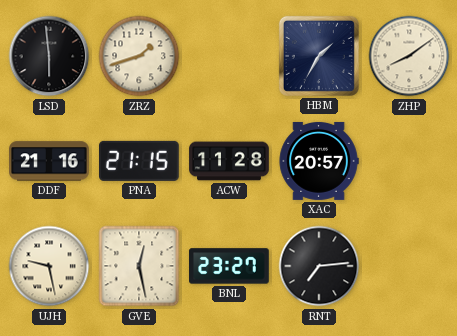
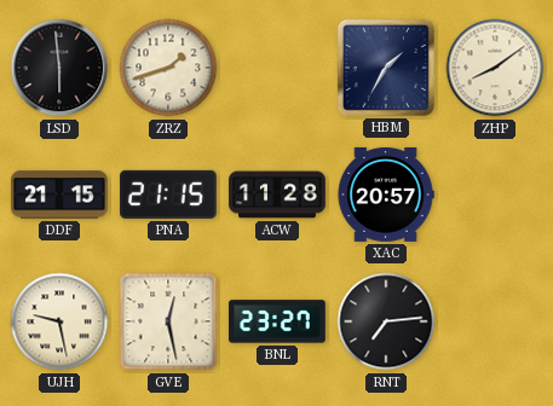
DDF: 21:16 -> 21:15
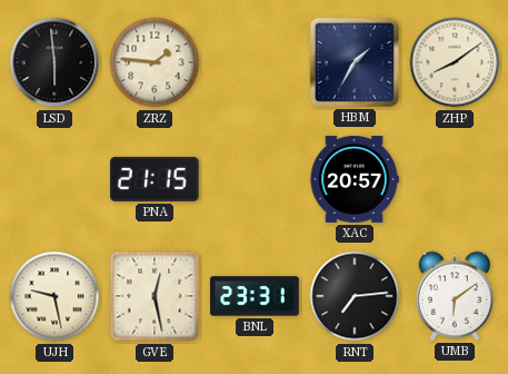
ZRZ: 1:42 -> 1:46
DDF: 21:15 -> none
ACW: 11:28 -> none
BNL: 23:27 -> 23:31
UMB: none -> 6:09
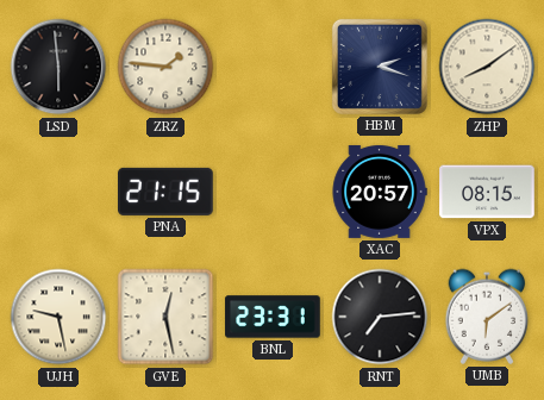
HBM: 1:35 -> 2:18
VPX: none -> 08:15
